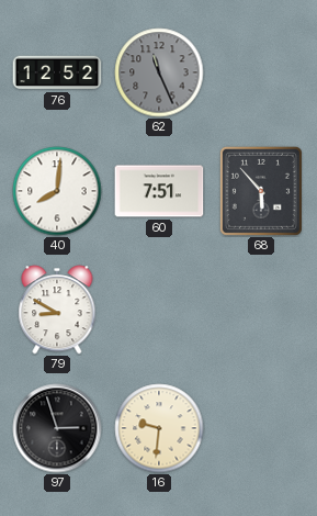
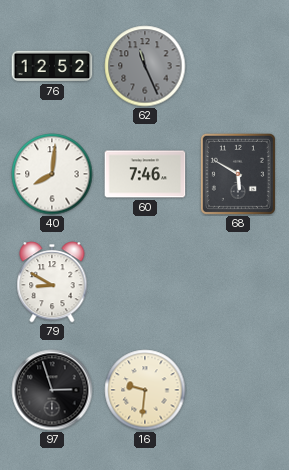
60: 7:51 -> 7:46
68: 5:53 -> 5:50
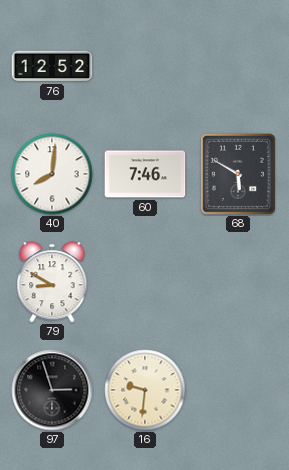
62: 11:26 -> none
